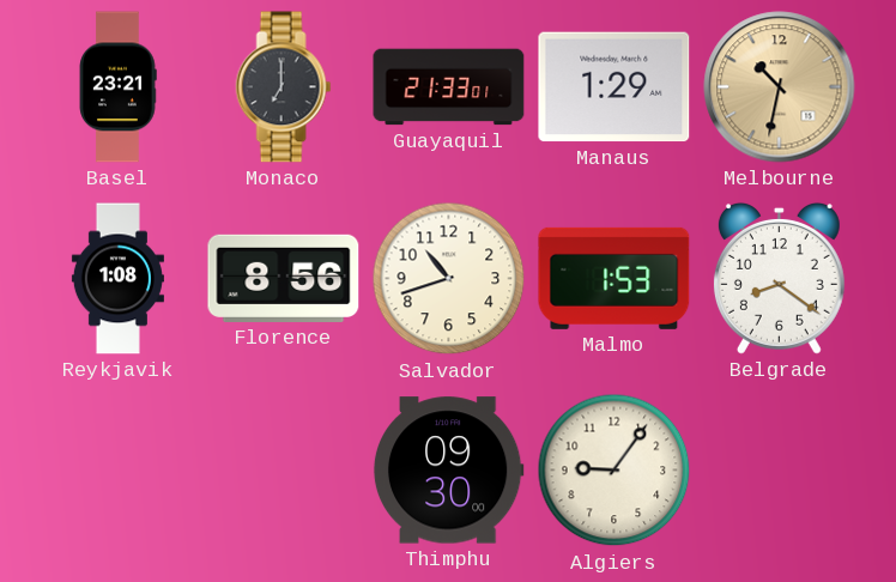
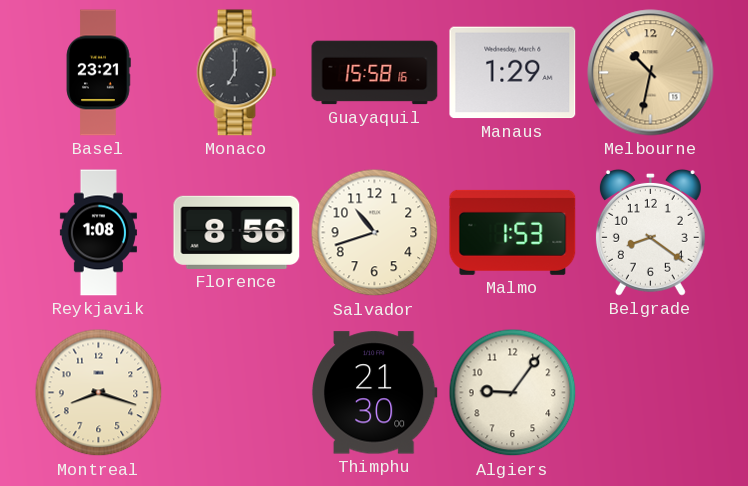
Guayaquil: 21:33 -> 15:58
Montreal: none -> 8:18
Thimphu: 09:30 -> 21:30
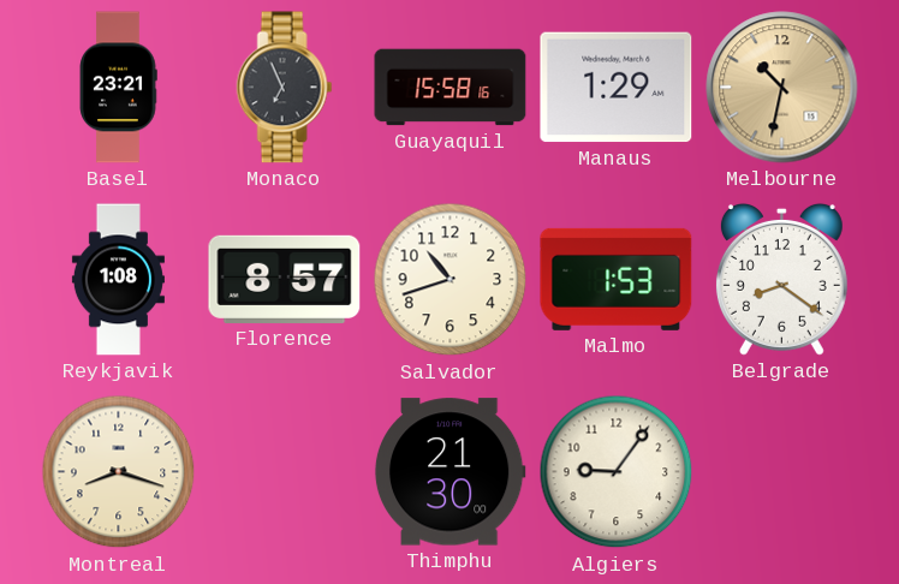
Monaco: 7:00 -> 6:56
Florence: 8:56 -> 8:57
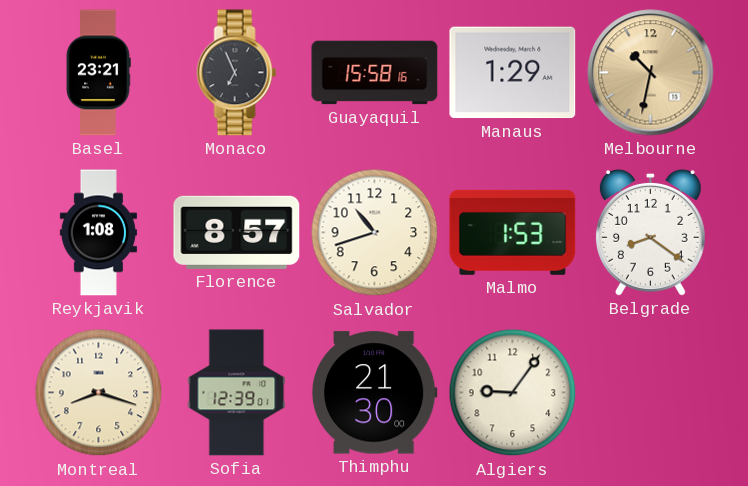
Sofia: none -> 12:39
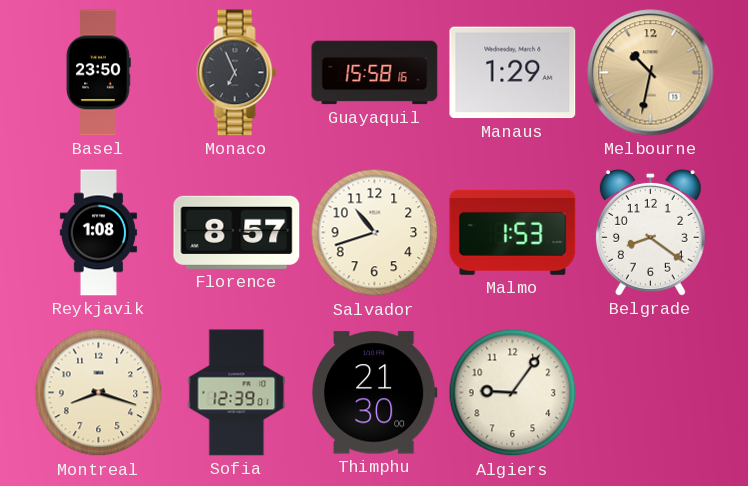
Basel: 23:21 -> 23:50
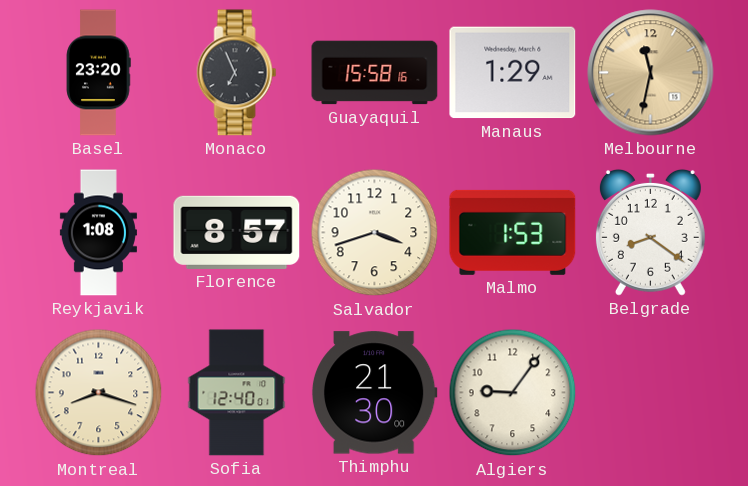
Basel: 23:50 -> 23:20
Melbourne: 10:32 -> 11:32
Salvador: 10:42 -> 3:42
Sofia: 12:39 -> 12:40
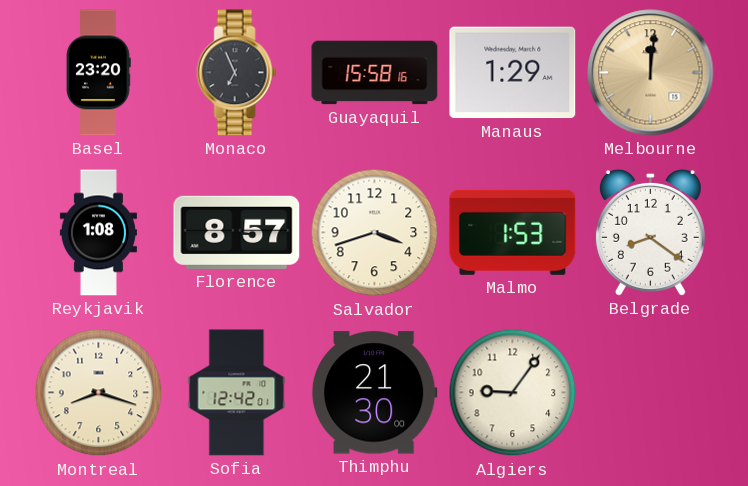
Melbourne: 11:32 -> 12:01
Sofia: 12:40 -> 12:42
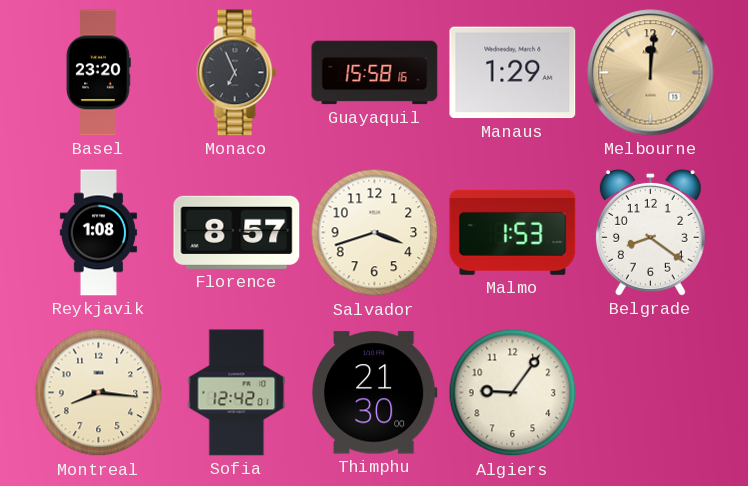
Montreal: 8:18 -> 8:16
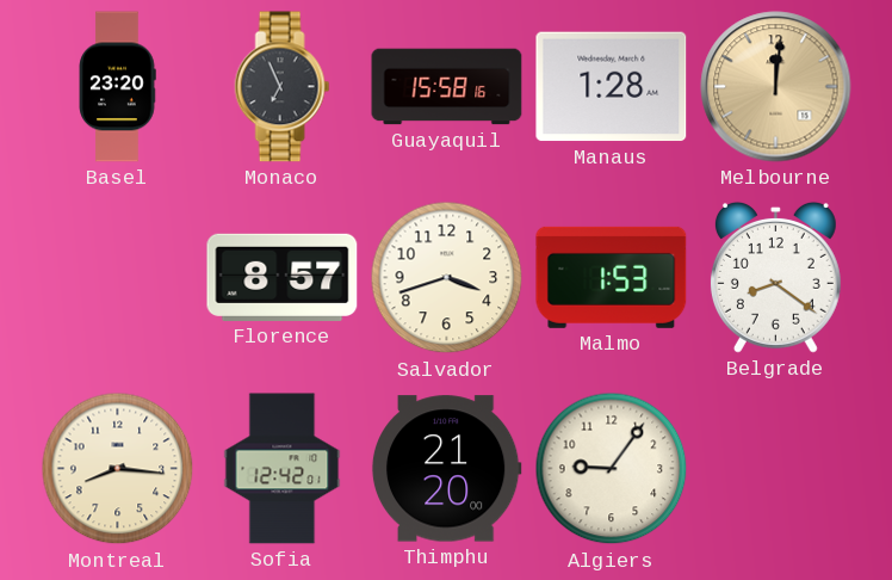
Manaus: 1:29 -> 1:28
Reykjavik: 1:08 -> none
Thimphu: 21:30 -> 21:20
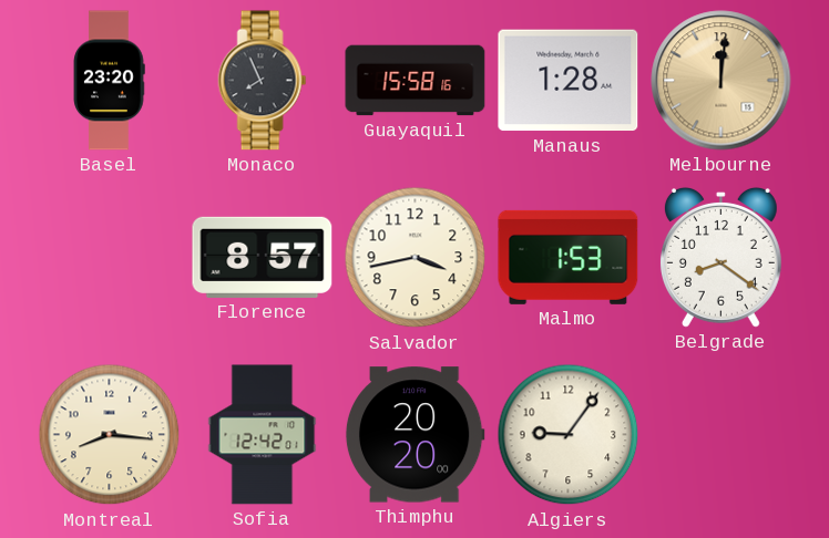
Monaco: 6:56 -> 7:56
Salvador: 3:42 -> 3:43
Thimphu: 21:20 -> 20:20
